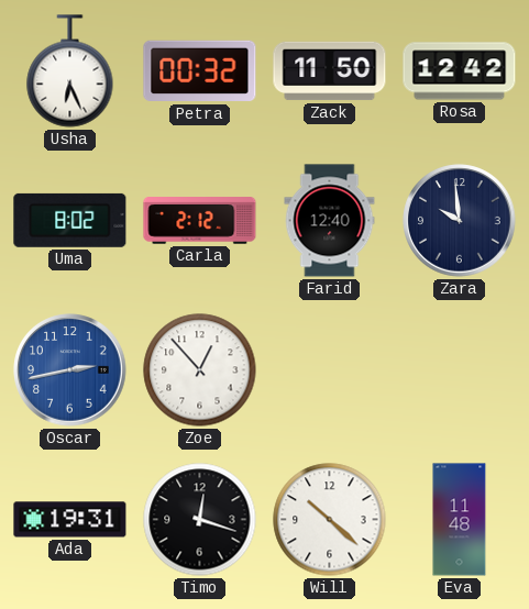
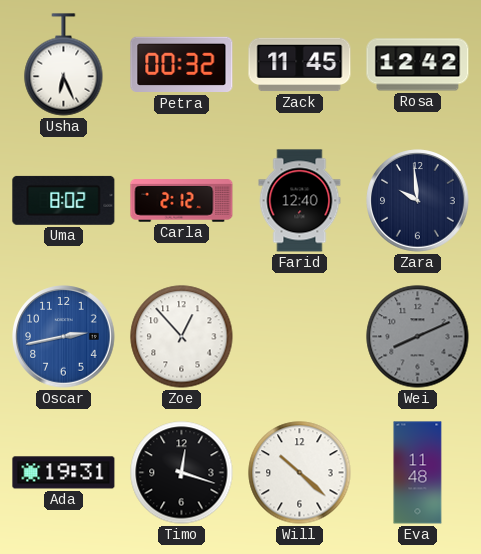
Zack: 11:50 -> 11:45
Wei: none -> 8:11
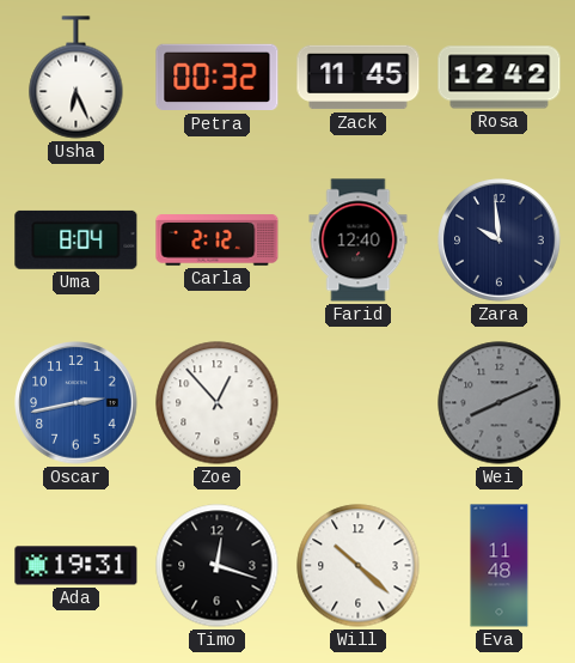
Uma: 8:02 -> 8:04
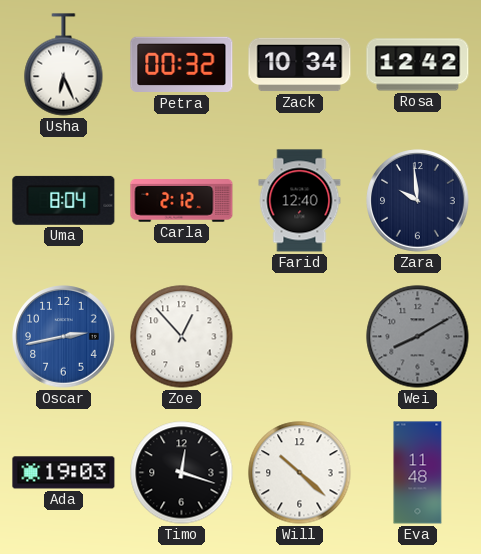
Zack: 11:45 -> 10:34
Wei: 8:11 -> 8:10
Ada: 19:31 -> 19:03
